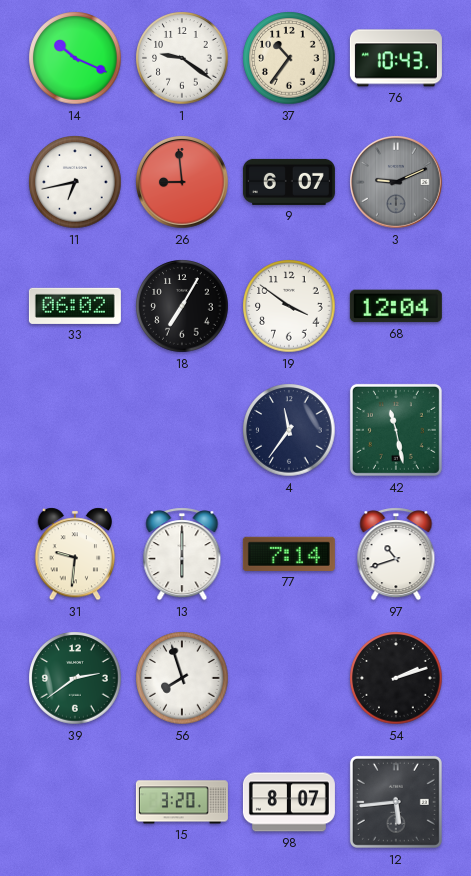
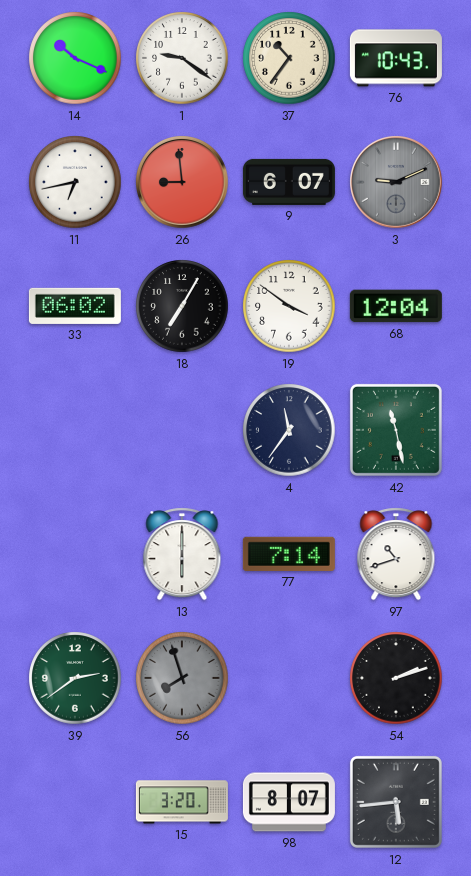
31: 9:31 -> none
56 dial: white -> grey
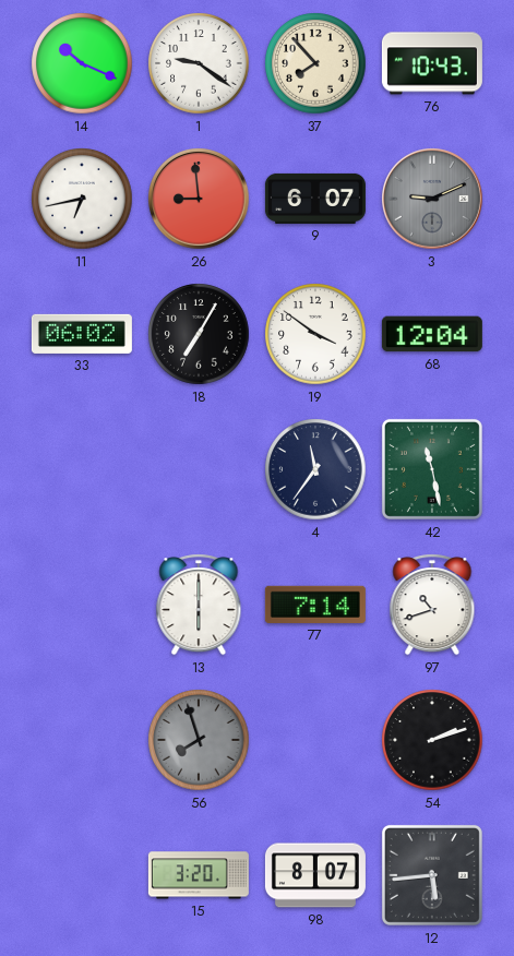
37: 10:36 -> 7:53
39: 2:39 -> none
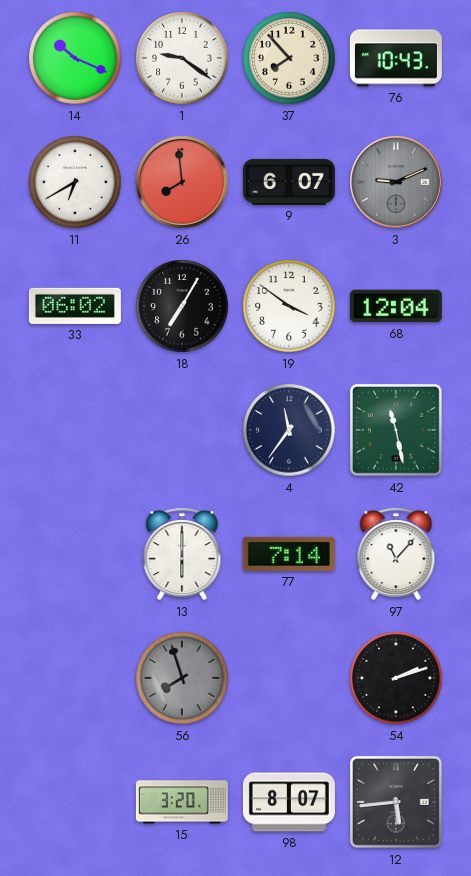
11: 6:43 -> 6:40
26: 8:59 -> 7:59
97: 10:42 -> 11:07
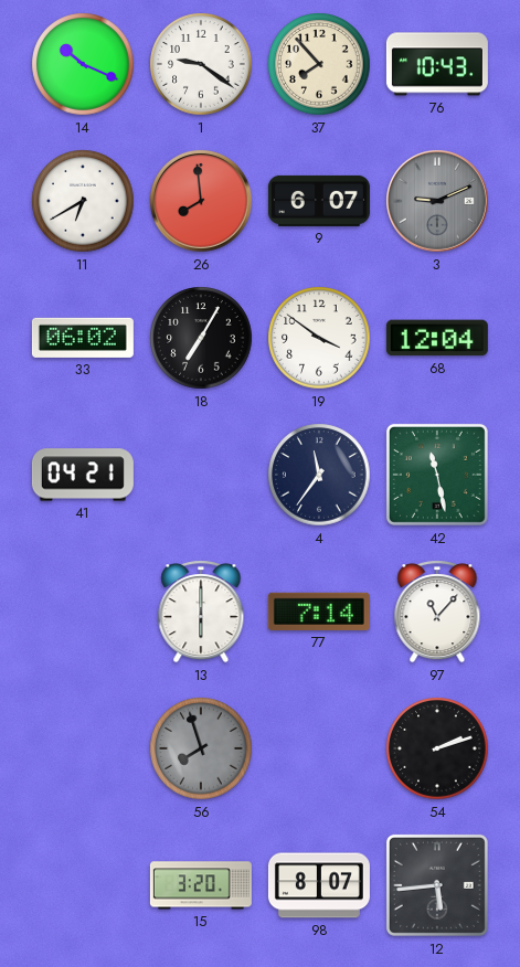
41: none -> 04:21
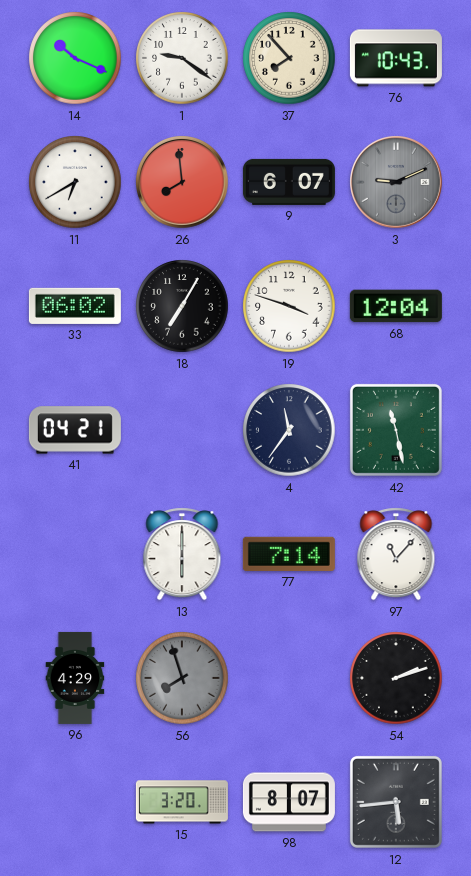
19: 3:51 -> 3:48
96: none -> 4:29
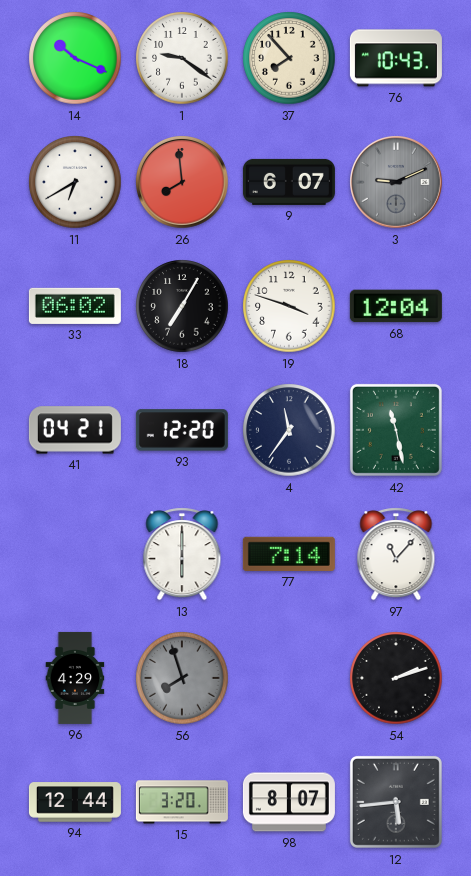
93: none -> 12:20
94: none -> 12:44
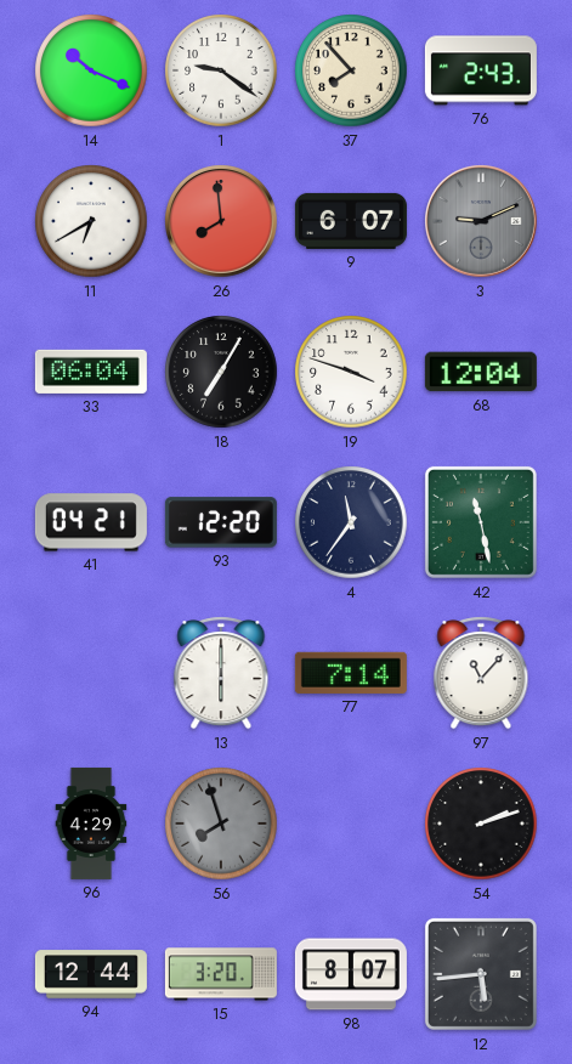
76: 10:43 -> 2:43
33: 06:02 -> 06:04
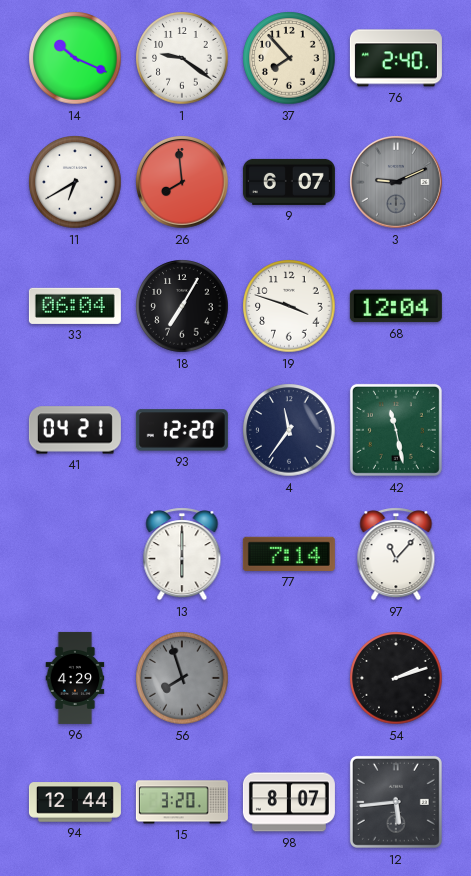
76: 2:43 -> 2:40
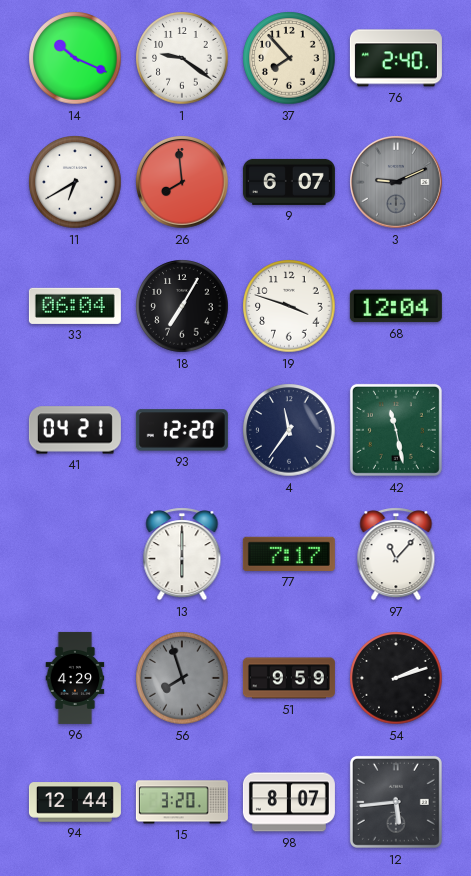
77: 7:14 -> 7:17
51: none -> 9:59
